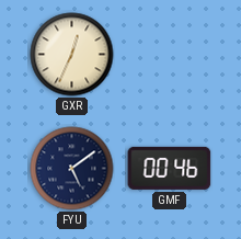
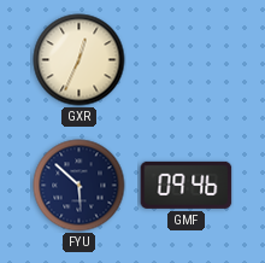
FYU: 5:09 -> 5:52
GMF: 00:46 -> 09:46
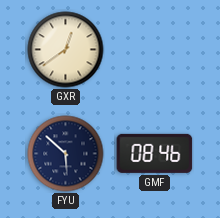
GXR: 12:34 -> 12:39
GMF: 09:46 -> 08:46
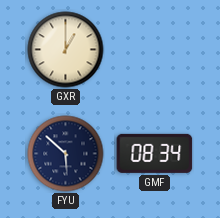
GXR: 12:39 -> 1:00
GMF: 08:46 -> 08:34
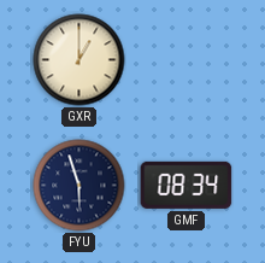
FYU: 5:52 -> 5:57
